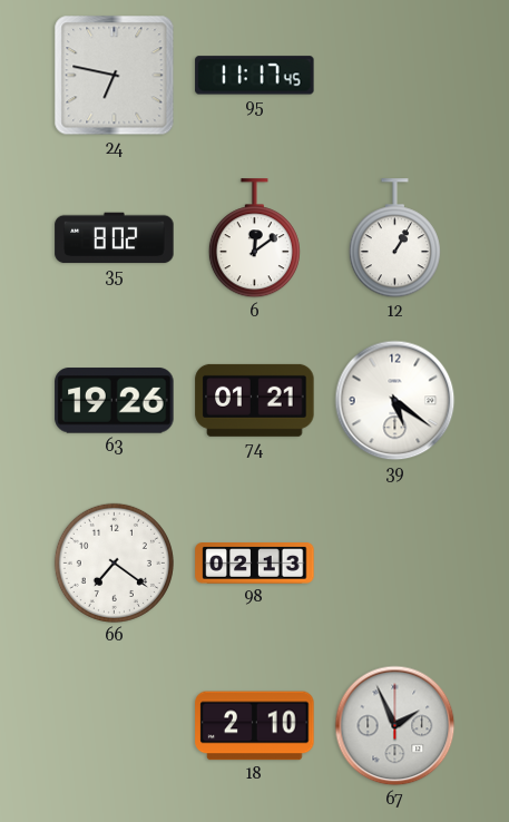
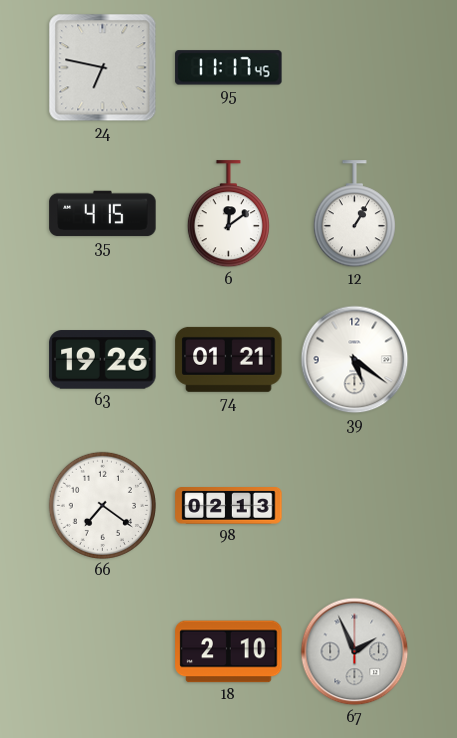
35: 8:02 -> 4:15
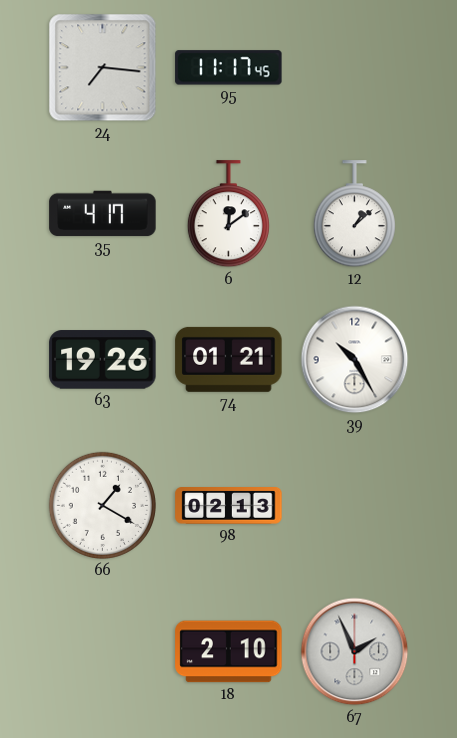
24: 6:47 -> 7:16
35: 4:15 -> 4:17
12: 1:05 -> 1:08
39: 5:21 -> 10:25
66: 7:21 -> 1:20
